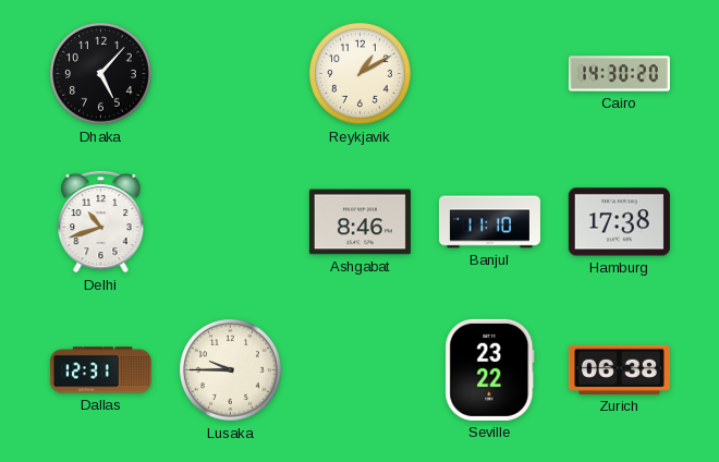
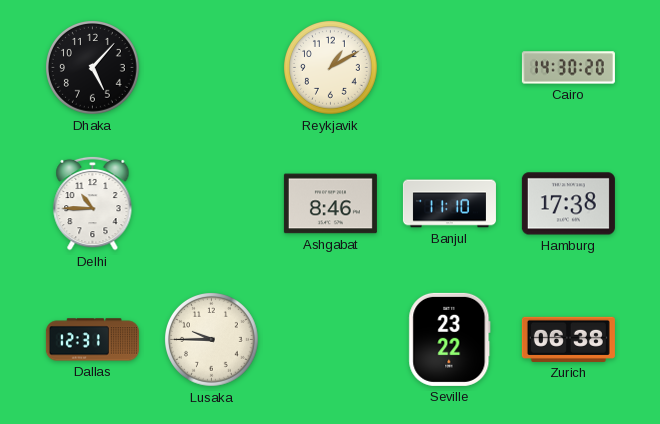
Delhi: 10:42 -> 10:45
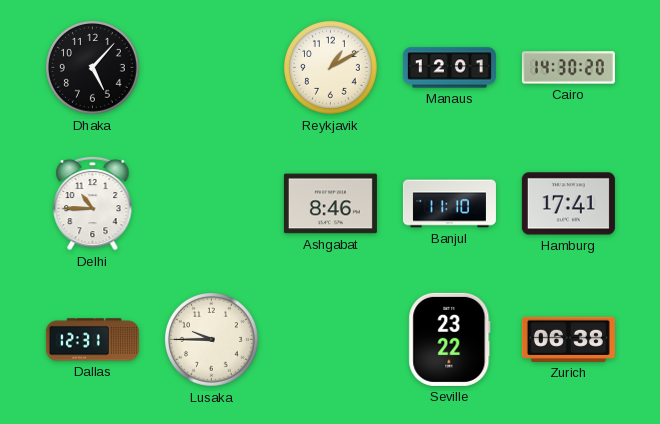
Manaus: none -> 12:01
Hamburg: 17:38 -> 17:41
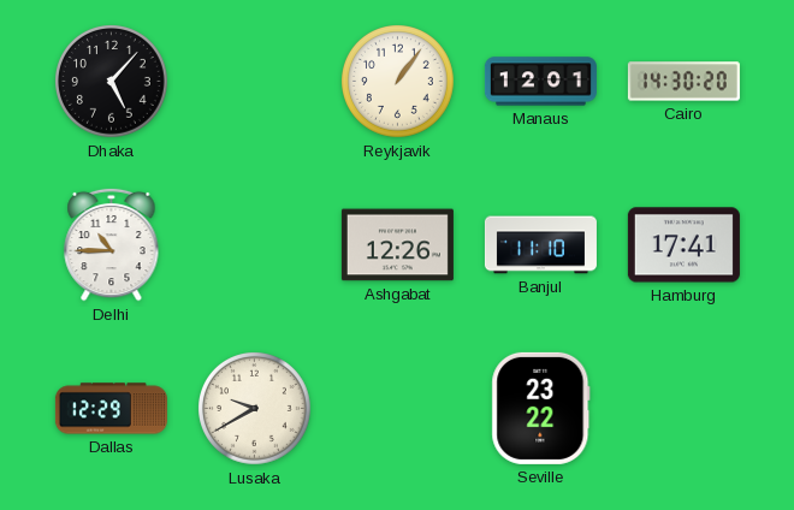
Reykjavik: 1:10 -> 1:06
Ashgabat: 8:46 -> 12:26
Dallas: 12:31 -> 12:29
Lusaka: 9:45 -> 9:40
Zurich: 06:38 -> none
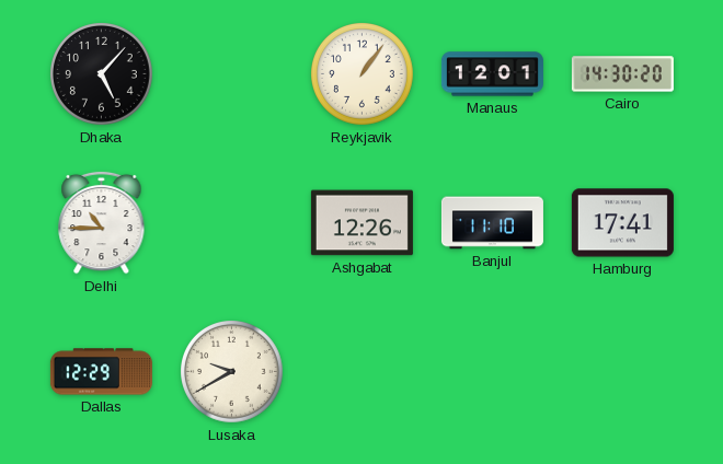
Seville: 23:22 -> none
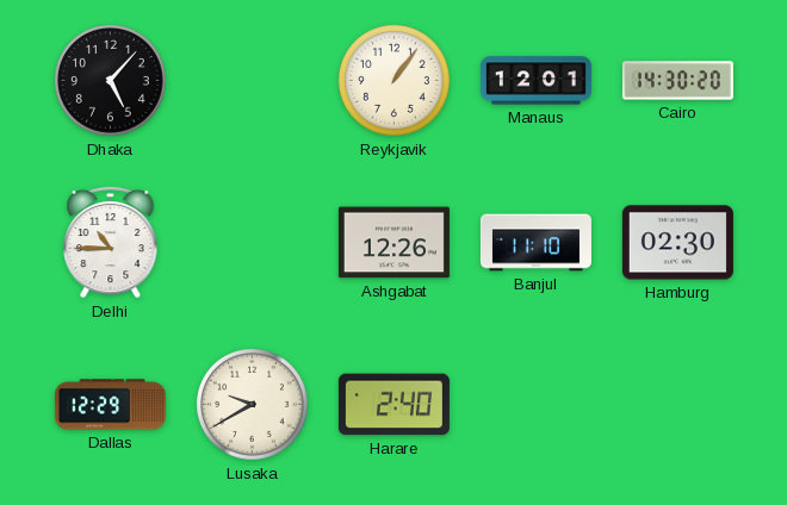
Hamburg: 17:41 -> 02:30
Harare: none -> 2:40
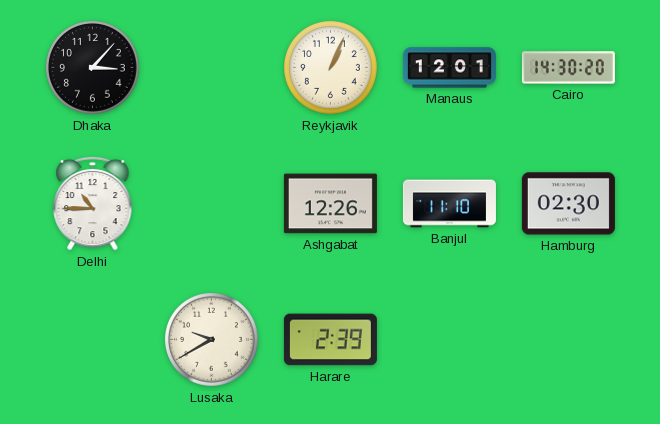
Dhaka: 5:07 -> 3:07
Reykjavik: 1:06 -> 1:04
Dallas: 12:29 -> none
Harare: 2:40 -> 2:39
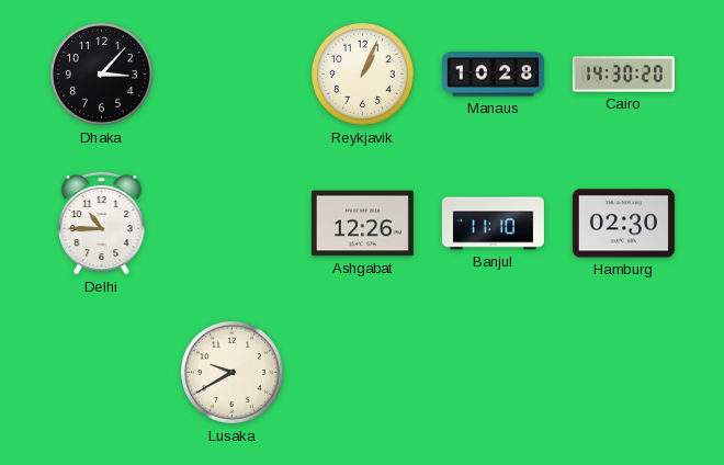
Manaus: 12:01 -> 10:28
Harare: 2:39 -> none
